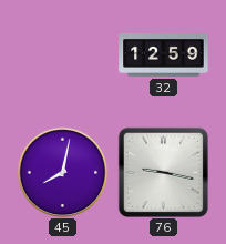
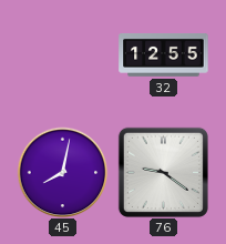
32: 12:59 -> 12:55
76: 9:17 -> 9:21
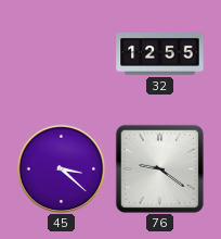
45: 8:02 -> 3:22
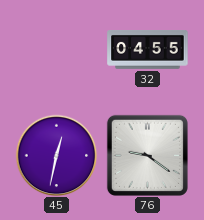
32: 12:55 -> 04:55
45: 3:22 -> 12:32
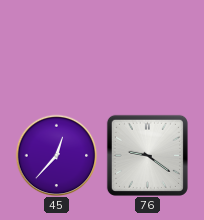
32: 04:55 -> none
45: 12:32 -> 12:37
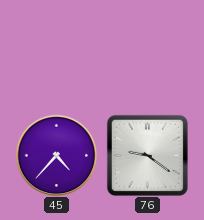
45: 12:37 -> 4:37
